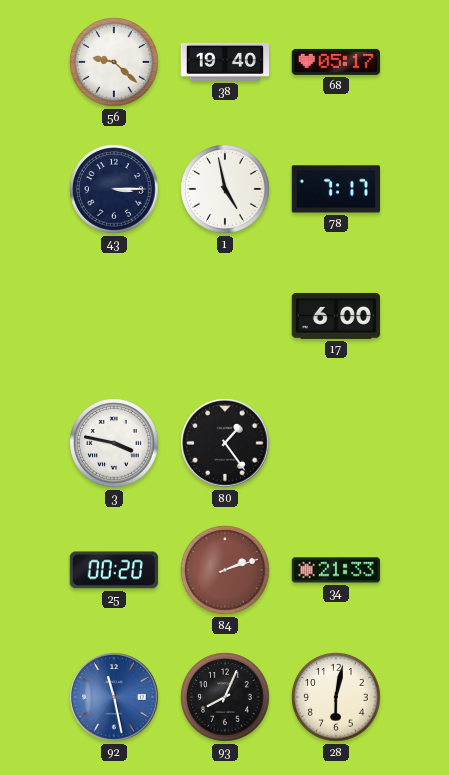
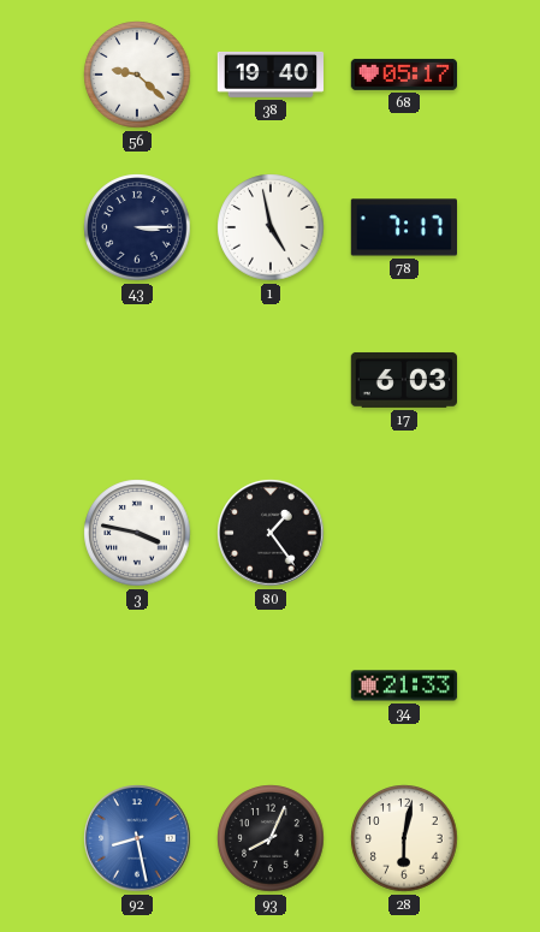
17: 6:00 -> 6:03
25: 00:20 -> none
84: 2:12 -> none
92: 11:28 -> 8:28
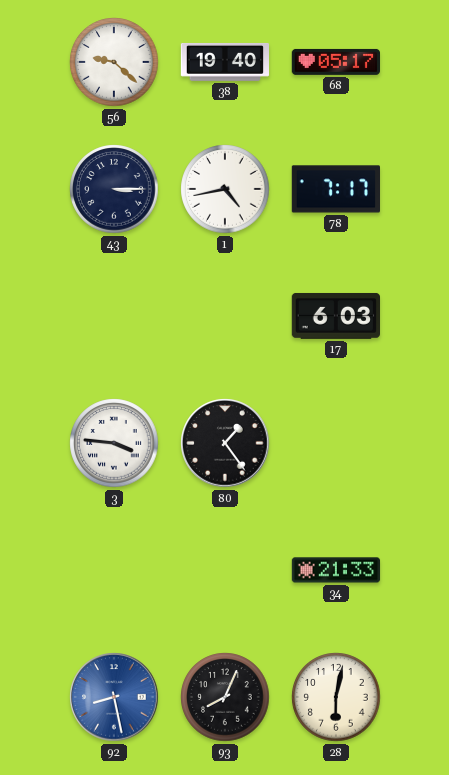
1: 4:58 -> 4:43
3: 3:47 -> 3:46
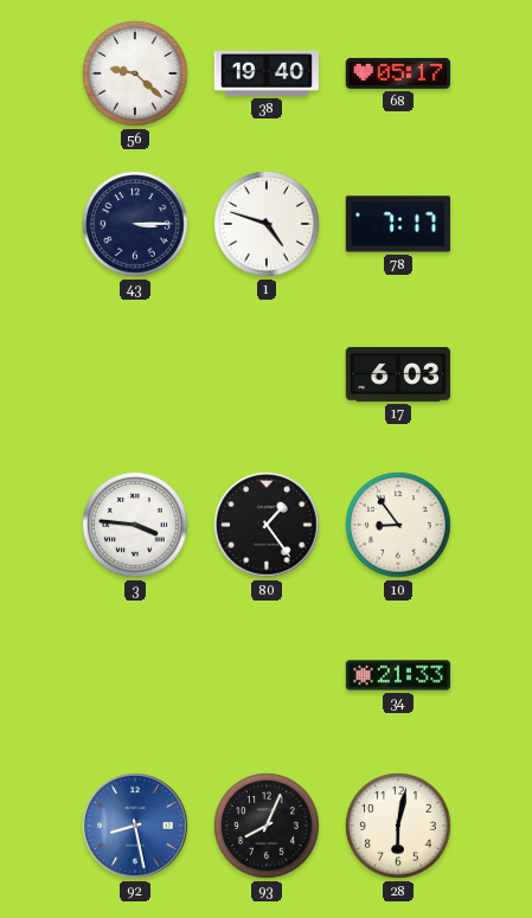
1: 4:43 -> 4:48
10: none -> 8:54
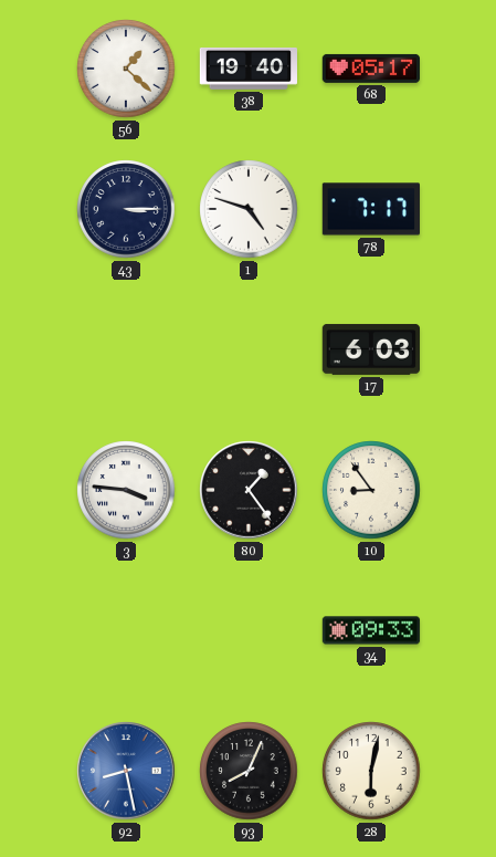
56: 9:22 -> 1:22
34: 21:33 -> 09:33
